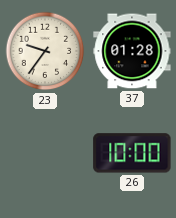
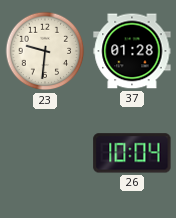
23: 9:36 -> 9:31
26: 10:00 -> 10:04
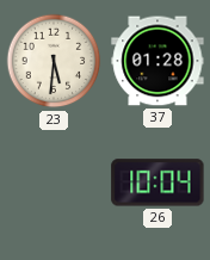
23: 9:31 -> 5:31
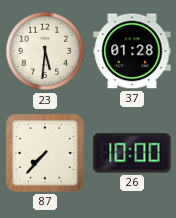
87: none -> 7:37
26: 10:04 -> 10:00
